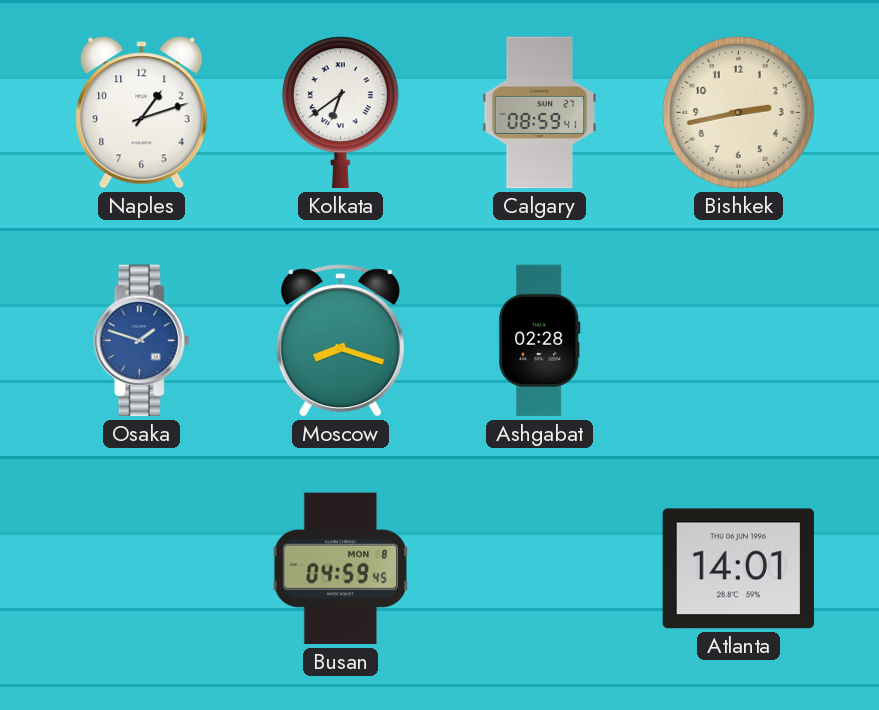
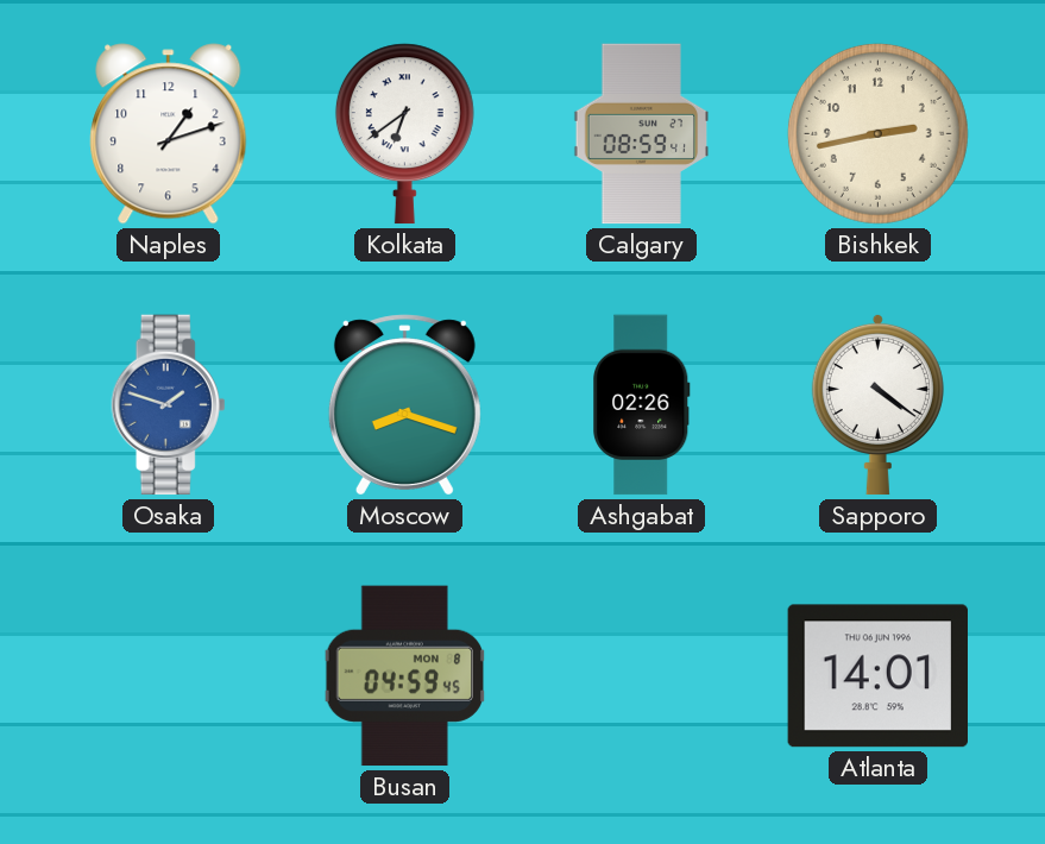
Ashgabat: 02:28 -> 02:26
Sapporo: none -> 4:21
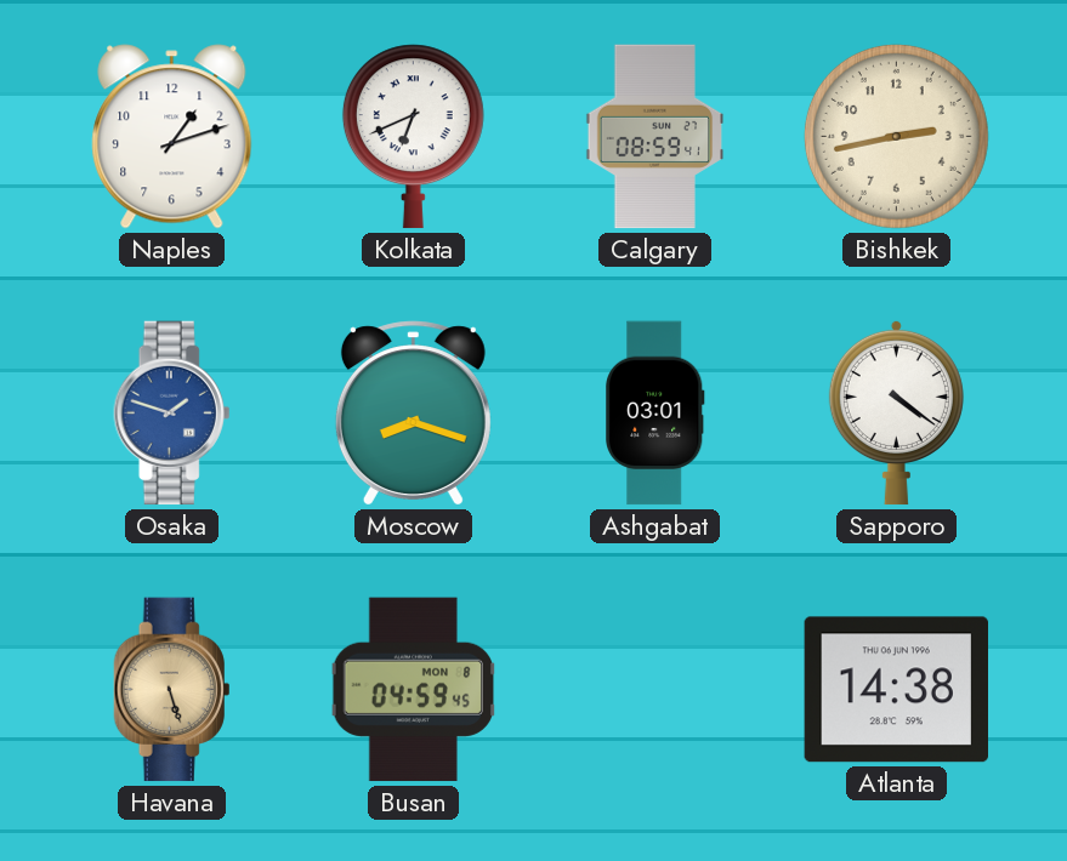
Kolkata: 6:39 -> 6:41
Ashgabat: 02:26 -> 03:01
Havana: none -> 5:27
Atlanta: 14:01 -> 14:38
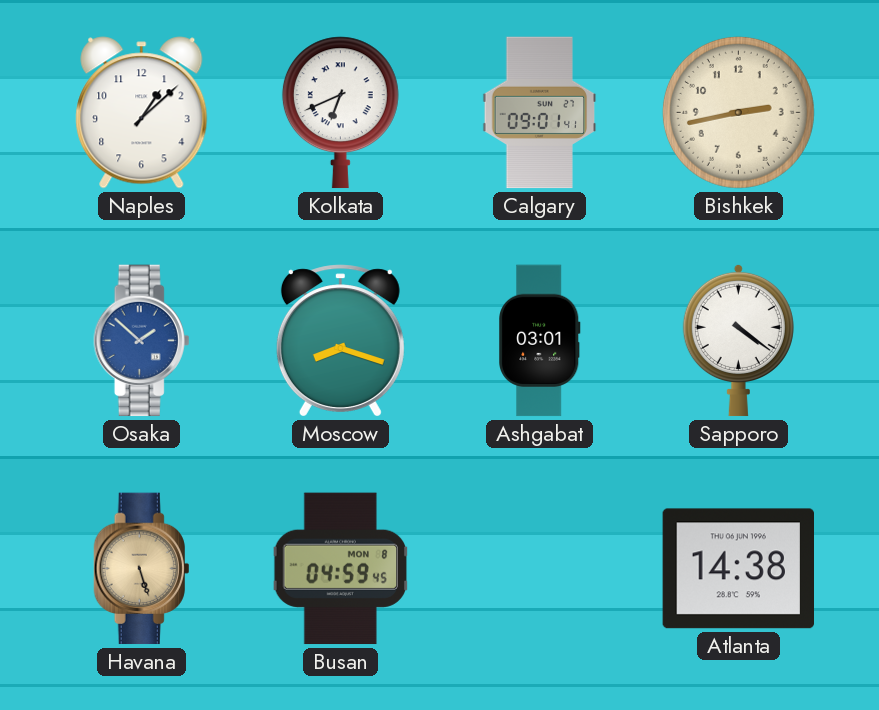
Naples: 1:12 -> 1:08
Calgary: 08:59 -> 09:01
Osaka: 1:48 -> 1:52
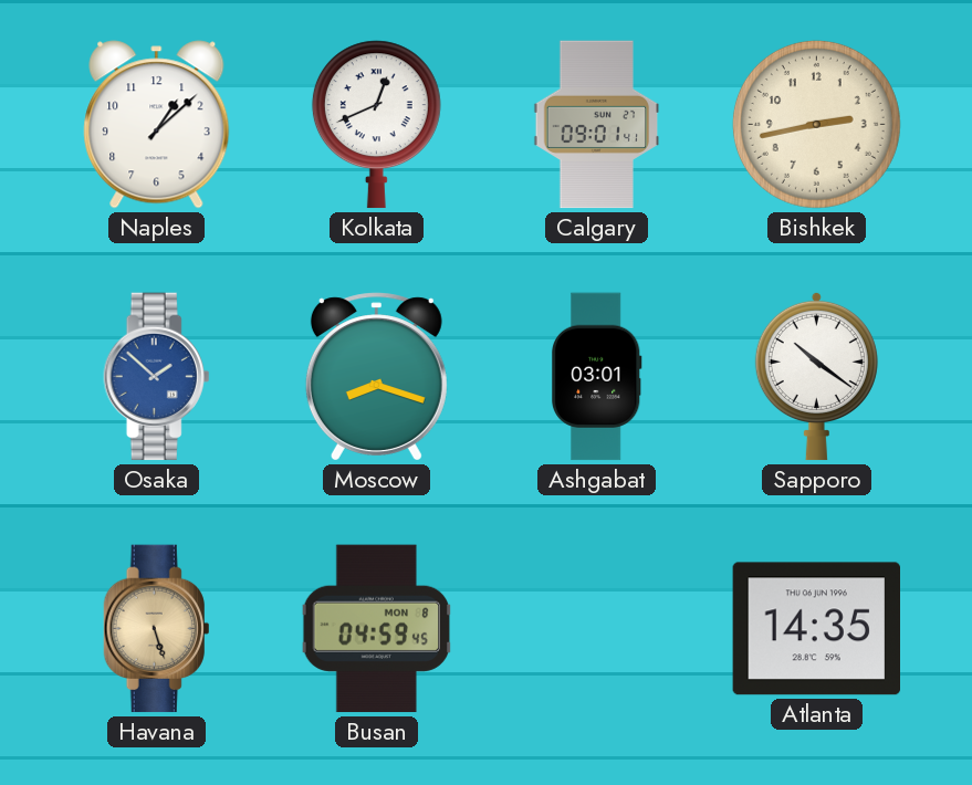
Kolkata: 6:41 -> 12:41
Sapporo: 4:21 -> 10:21
Atlanta: 14:38 -> 14:35
